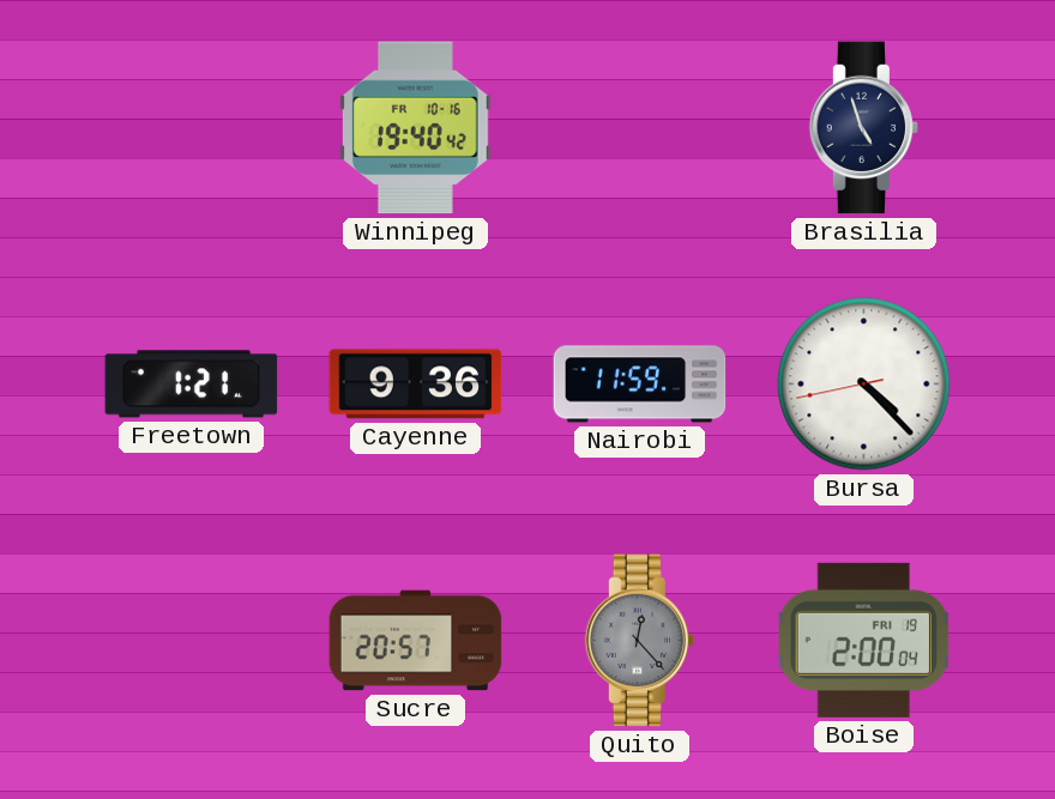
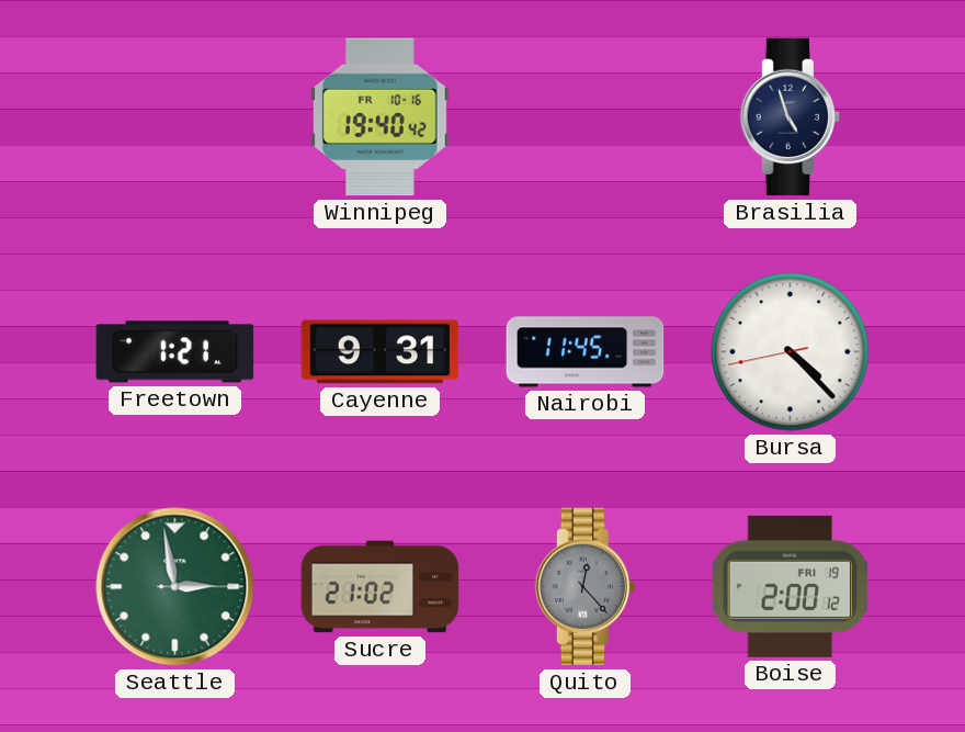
Cayenne: 9:36 -> 9:31
Nairobi: 11:59 -> 11:45
Seattle: none -> 2:58
Sucre: 20:57 -> 21:02
Boise: 2:00:04 -> 2:00:12
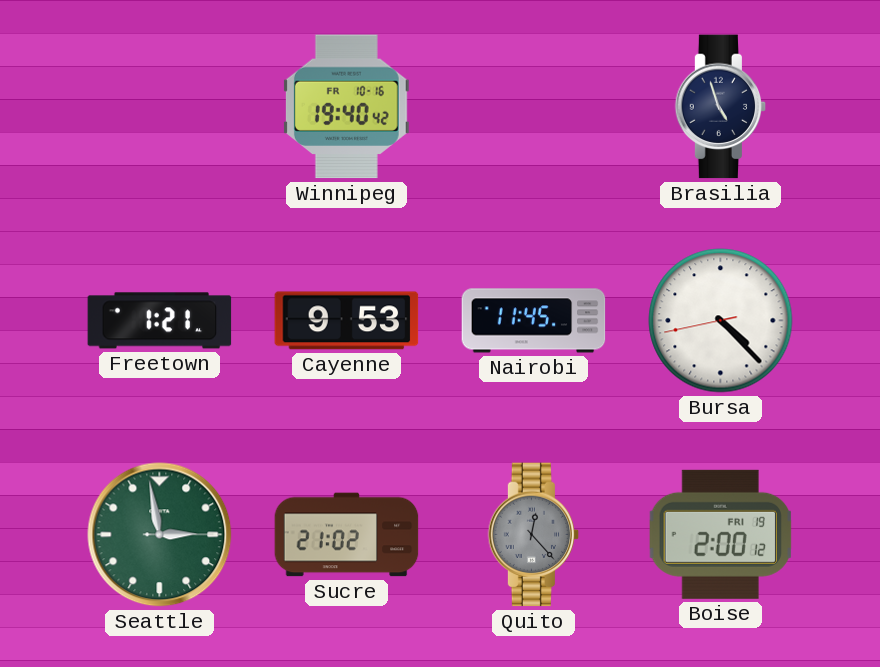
Cayenne: 9:31 -> 9:53
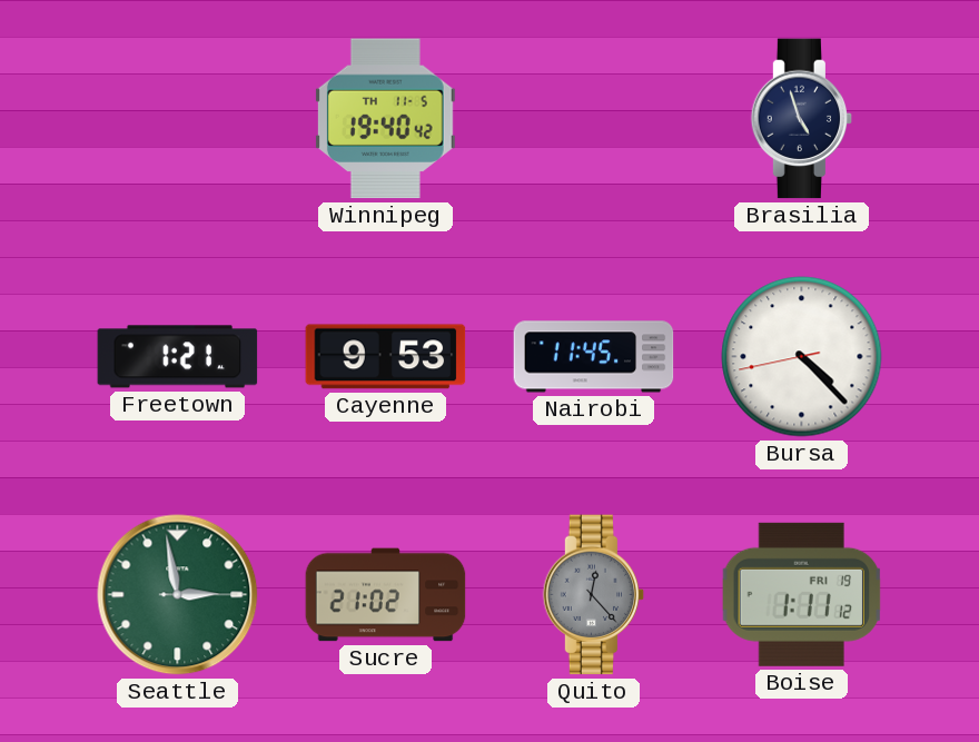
Winnipeg date: FR 10-16 -> TH 11-5
Boise: 2:00 -> 1:11
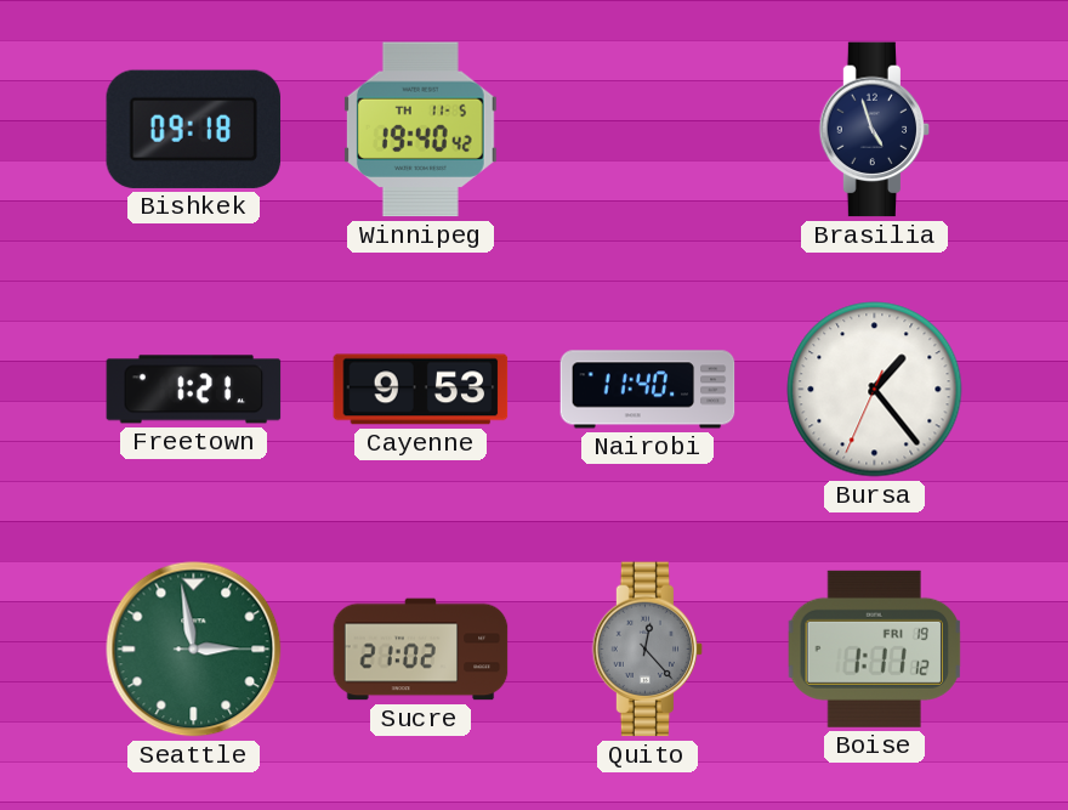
Bishkek: none -> 09:18
Nairobi: 11:45 -> 11:40
Bursa: 4:22 -> 1:23
